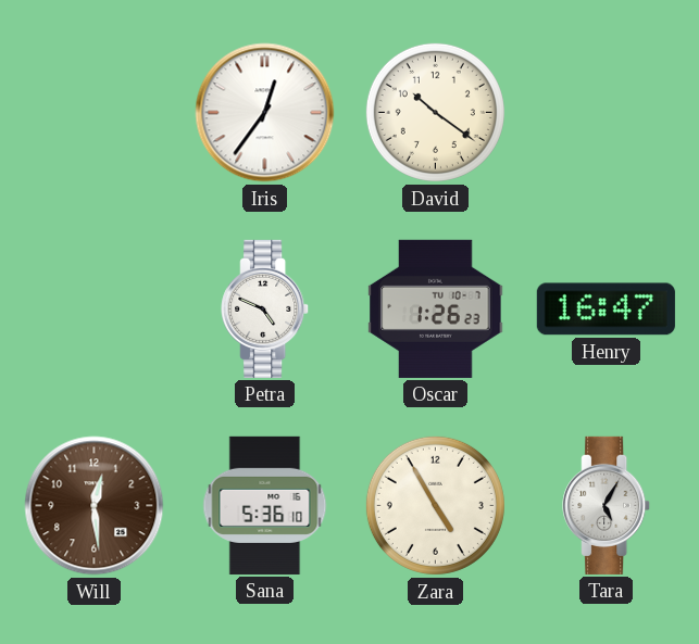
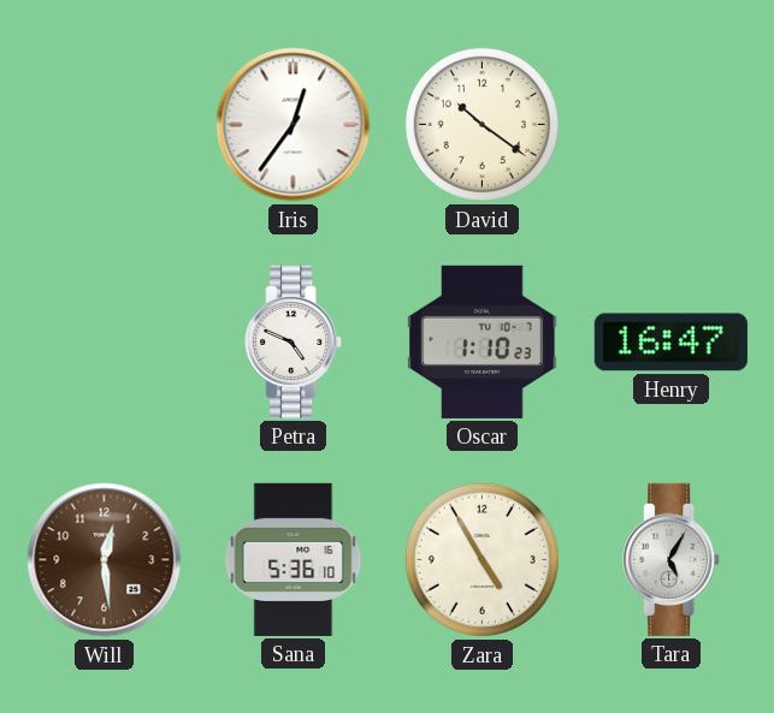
Oscar: 1:26 -> 1:10
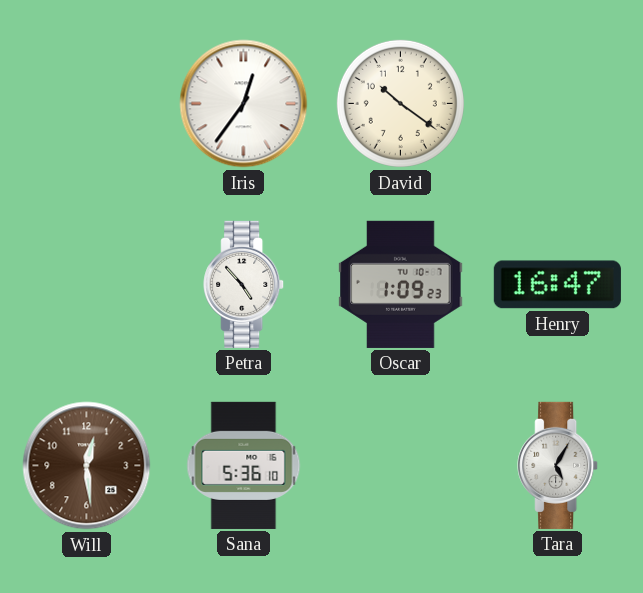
Petra: 4:49 -> 4:53
Oscar: 1:10 -> 1:09
Zara: 4:55 -> none
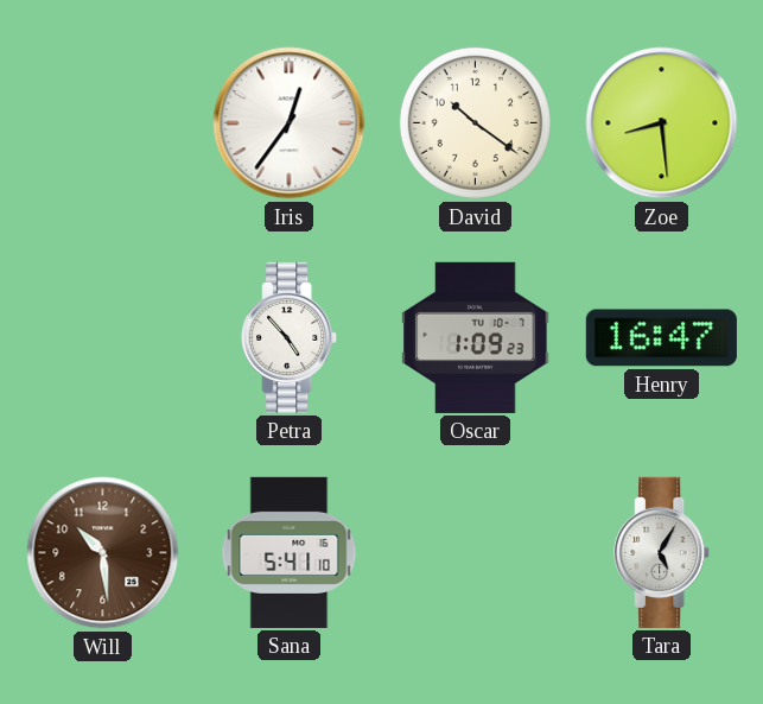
Zoe: none -> 8:29
Will: 12:29 -> 10:29
Sana: 5:36 -> 5:41
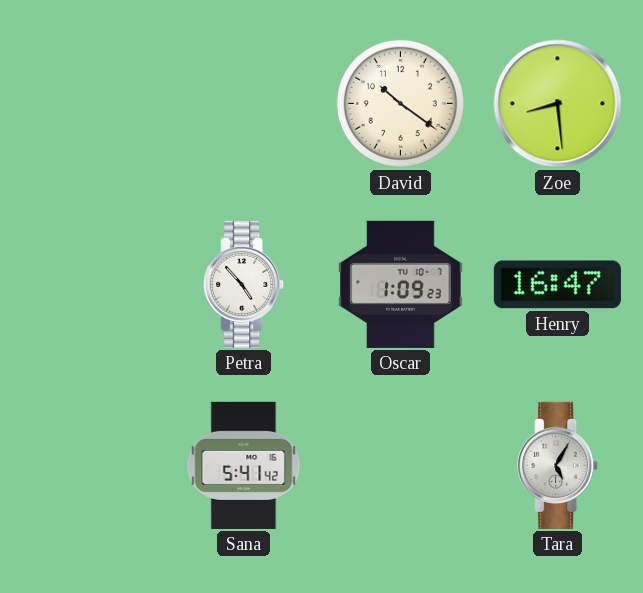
Iris: 12:36 -> none
Will: 10:29 -> none
Sana: 5:41:10 -> 5:41:42
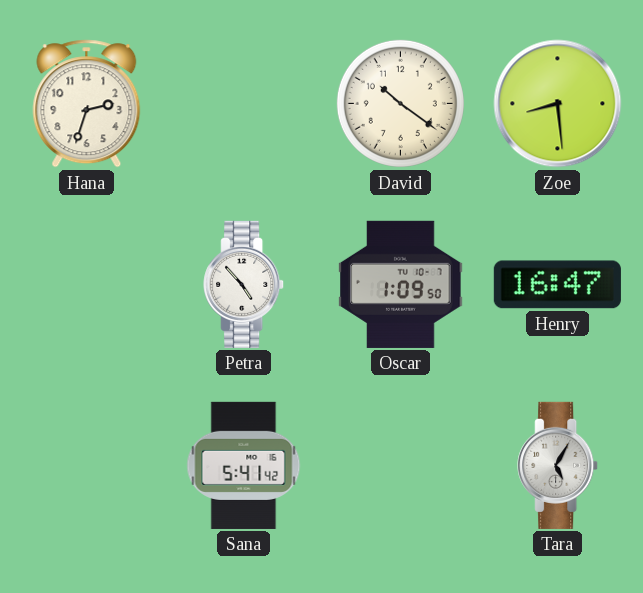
Hana: none -> 2:33
Oscar: 1:09:23 -> 1:09:50
